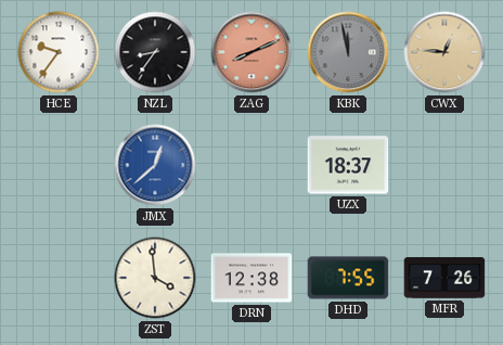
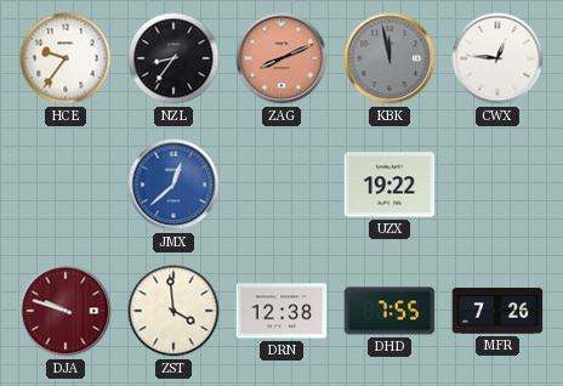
CWX dial: champagne -> white
UZX: 18:37 -> 19:22
DJA: none -> 9:48
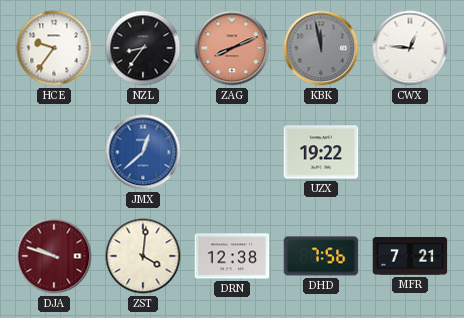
ZST: 3:59 -> 4:01
DHD: 7:55 -> 7:56
MFR: 7:26 -> 7:21
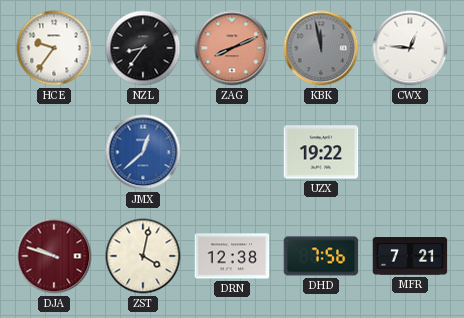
ZST: 4:01 -> 4:02
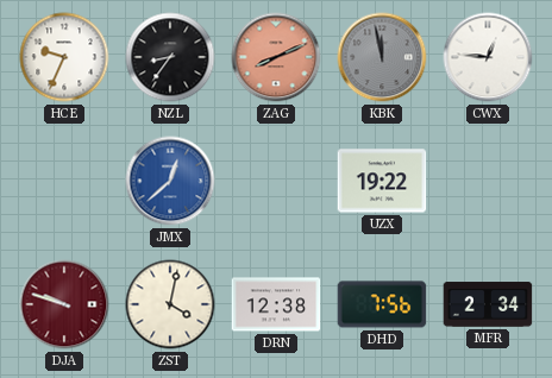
HCE: 9:36 -> 9:34
MFR: 7:21 -> 2:34
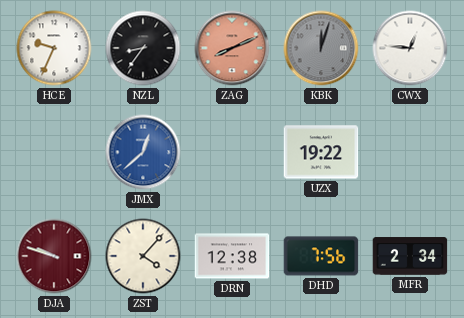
KBK: 11:58 -> 12:03
ZST: 4:02 -> 4:07
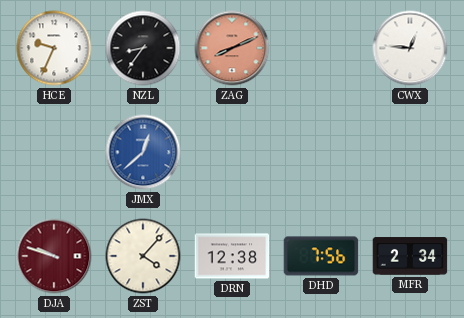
KBK: 12:03 -> none
UZX: 19:22 -> none
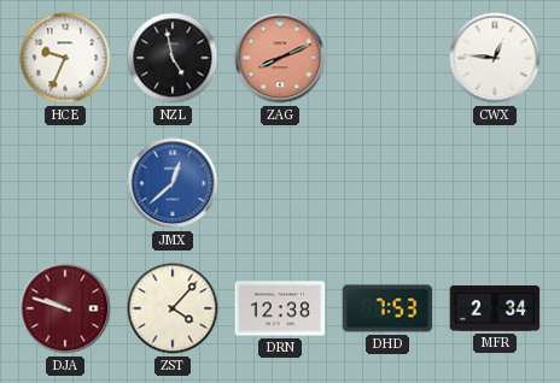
NZL: 8:36 -> 4:58
DHD: 7:56 -> 7:53
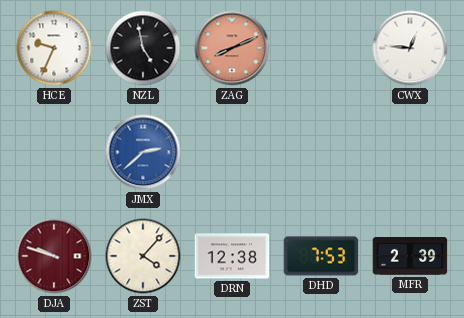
JMX: 12:38 -> 2:38
MFR: 2:34 -> 2:39
